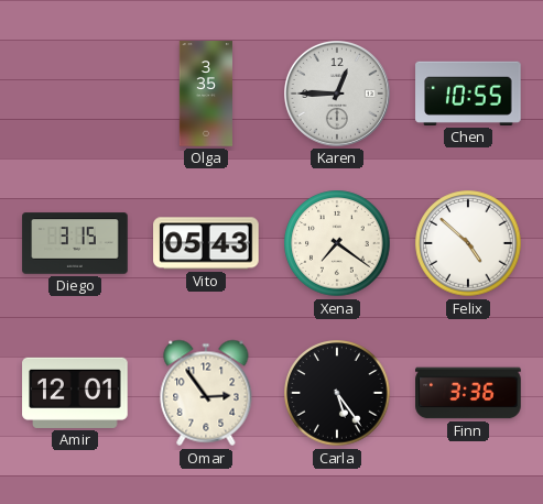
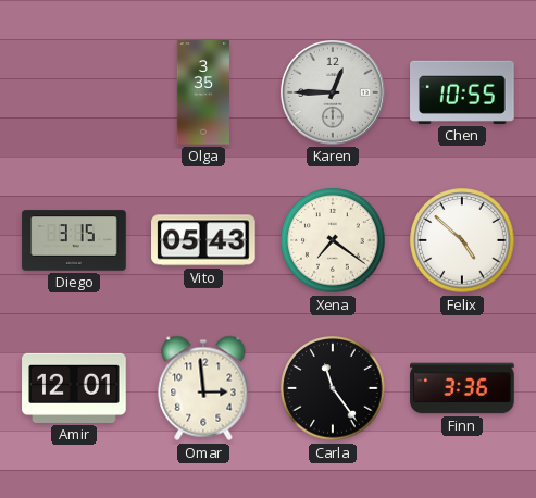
Omar: 2:54 -> 2:59
Carla: 5:24 -> 11:24
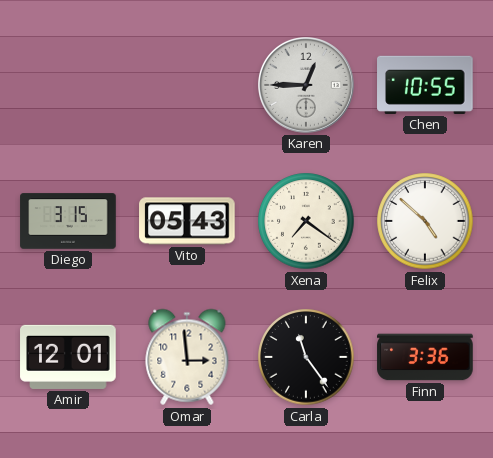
Olga: 3:35 -> none
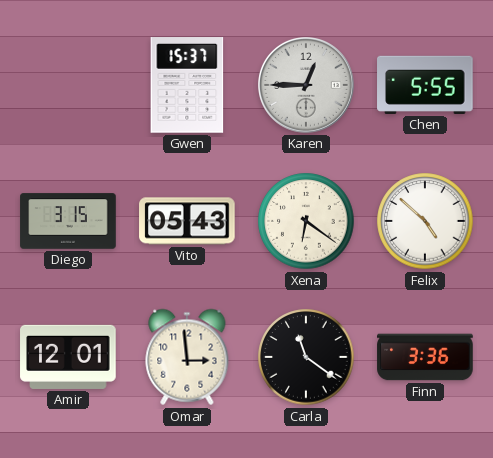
Gwen: none -> 15:37
Chen: 10:55 -> 5:55
Xena: 7:21 -> 6:21
Carla: 11:24 -> 11:21
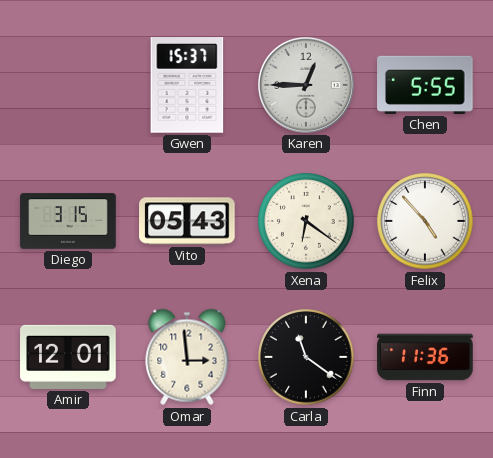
Felix: 4:52 -> 4:53
Finn: 3:36 -> 11:36
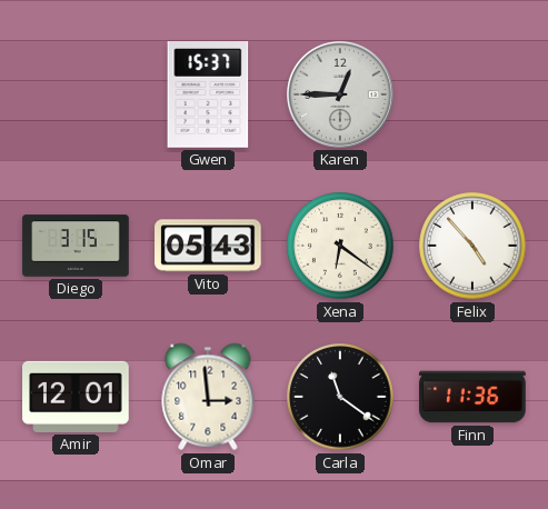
Chen: 5:55 -> none
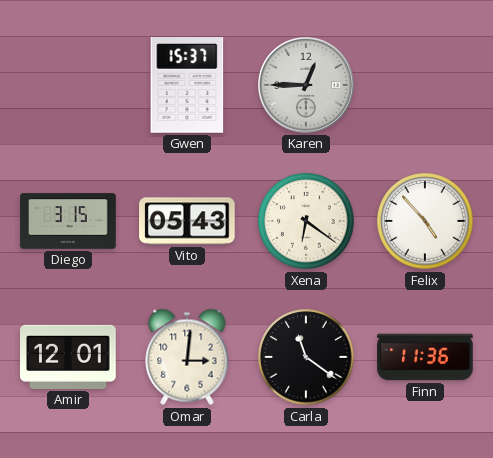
Omar: 2:59 -> 3:01
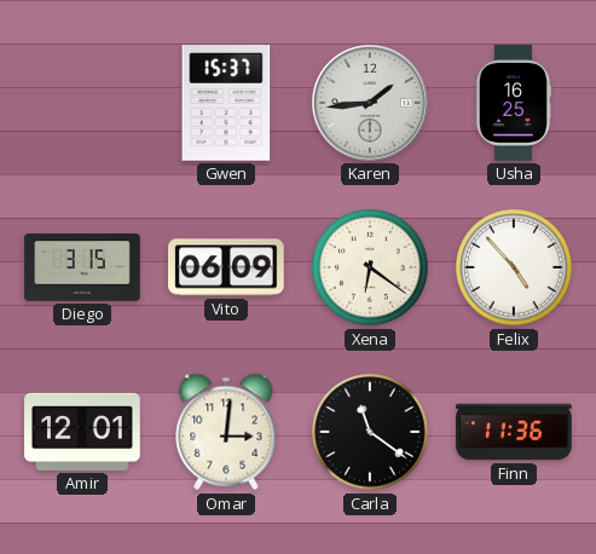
Karen: 12:45 -> 1:44
Usha: none -> 16:25
Vito: 05:43 -> 06:09
